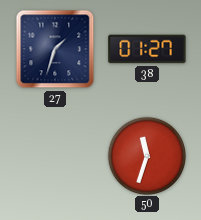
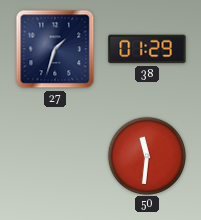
38: 01:27 -> 01:29
50: 11:33 -> 11:31
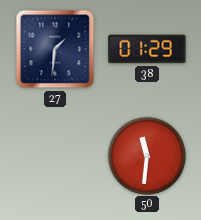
27: 1:33 -> 1:31
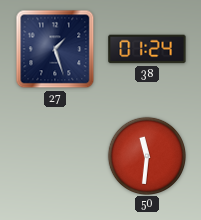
27: 1:31 -> 1:27
38: 01:29 -> 01:24
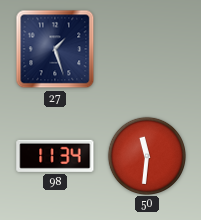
38: 01:24 -> none
98: none -> 11:34
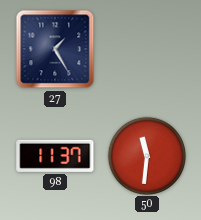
27: 1:27 -> 1:25
98: 11:34 -> 11:37
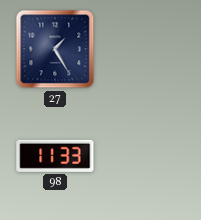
98: 11:37 -> 11:33
50: 11:31 -> none
